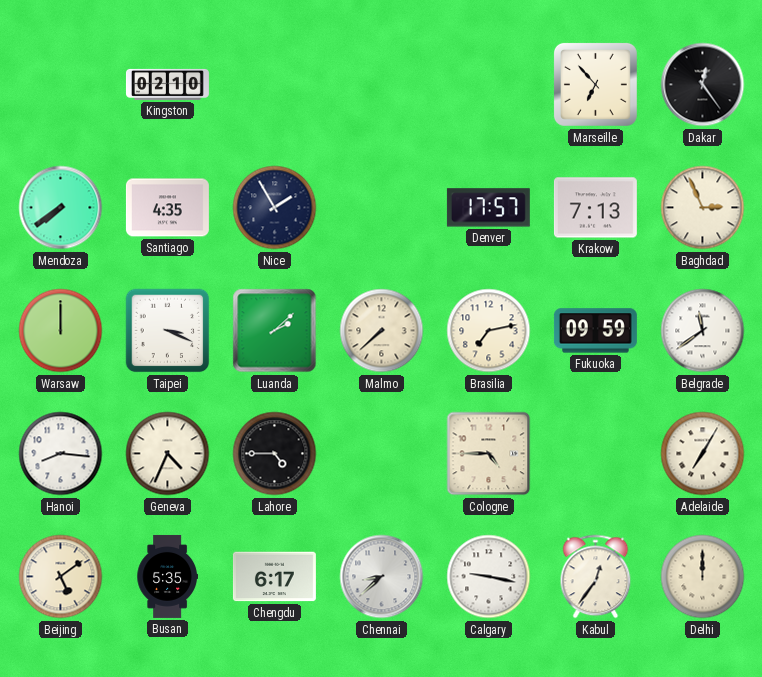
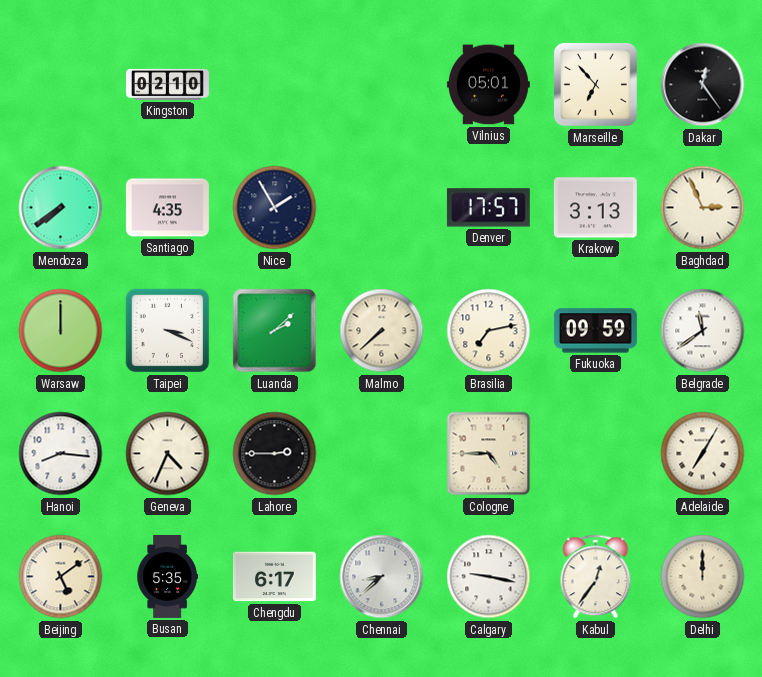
Vilnius: none -> 05:01
Krakow: 7:13 -> 3:13
Lahore: 4:45 -> 2:45
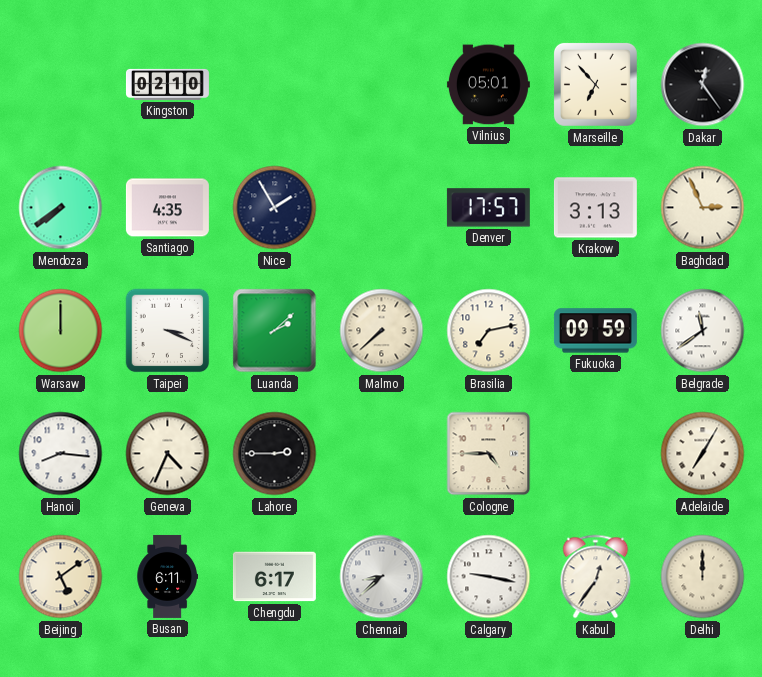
Busan: 5:35 -> 6:11
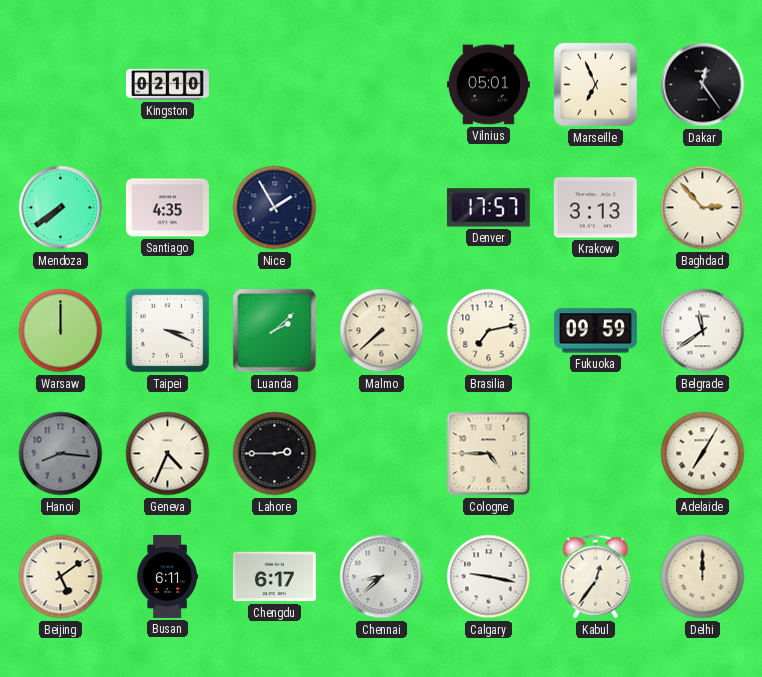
Marseille: 6:53 -> 6:56
Baghdad: 2:56 -> 2:53
Hanoi dial: white -> grey
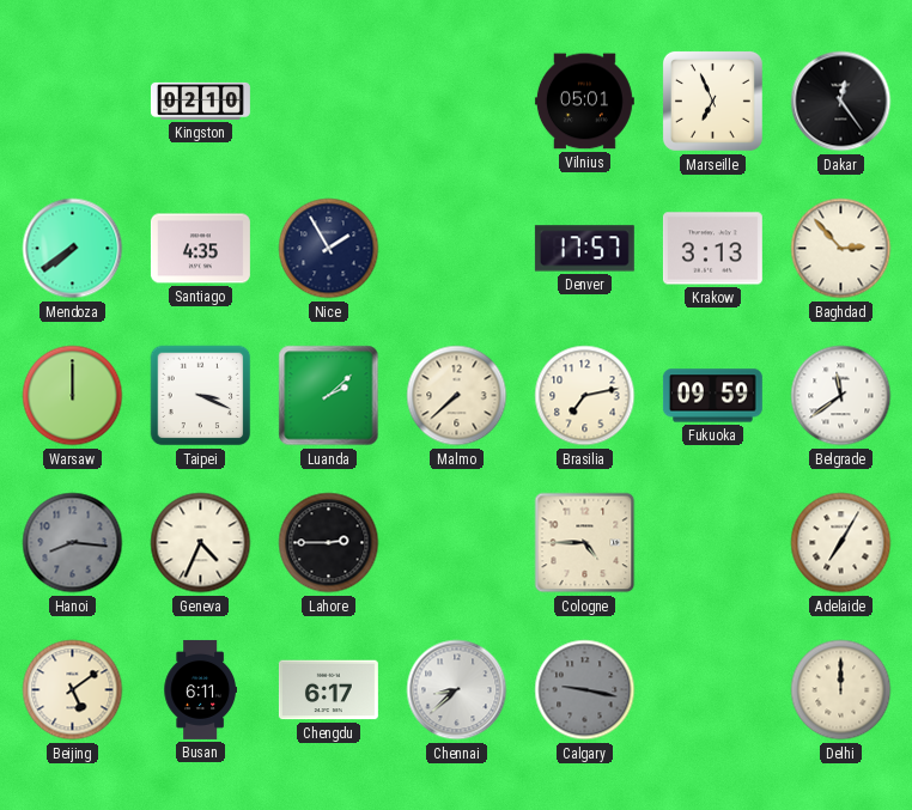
Calgary dial: white -> grey
Kabul: 12:36 -> none
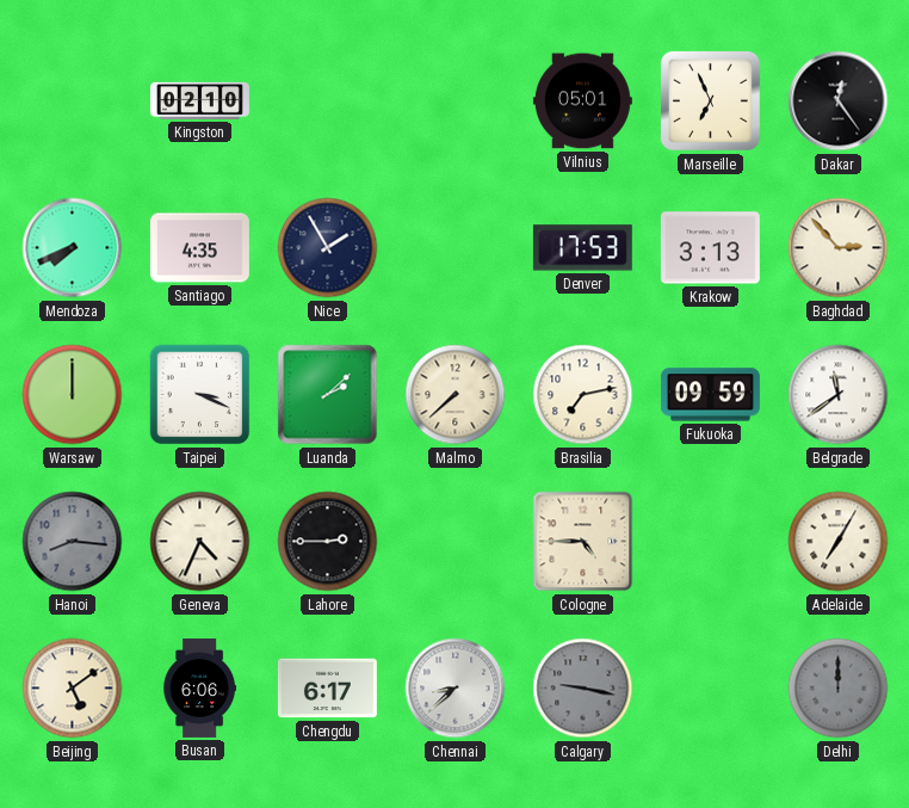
Mendoza: 7:39 -> 7:41
Denver: 17:57 -> 17:53
Busan: 6:11 -> 6:06
Delhi dial: cream -> grey
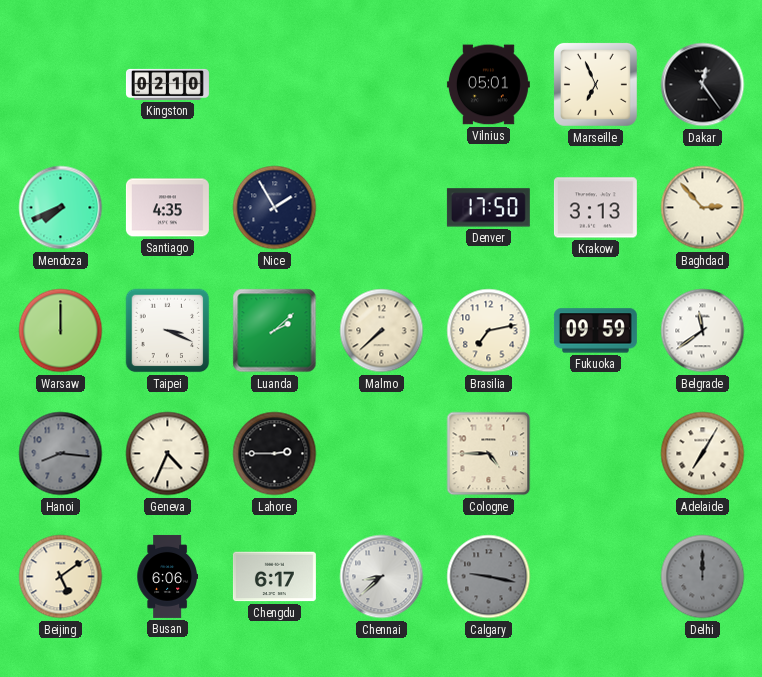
Denver: 17:53 -> 17:50
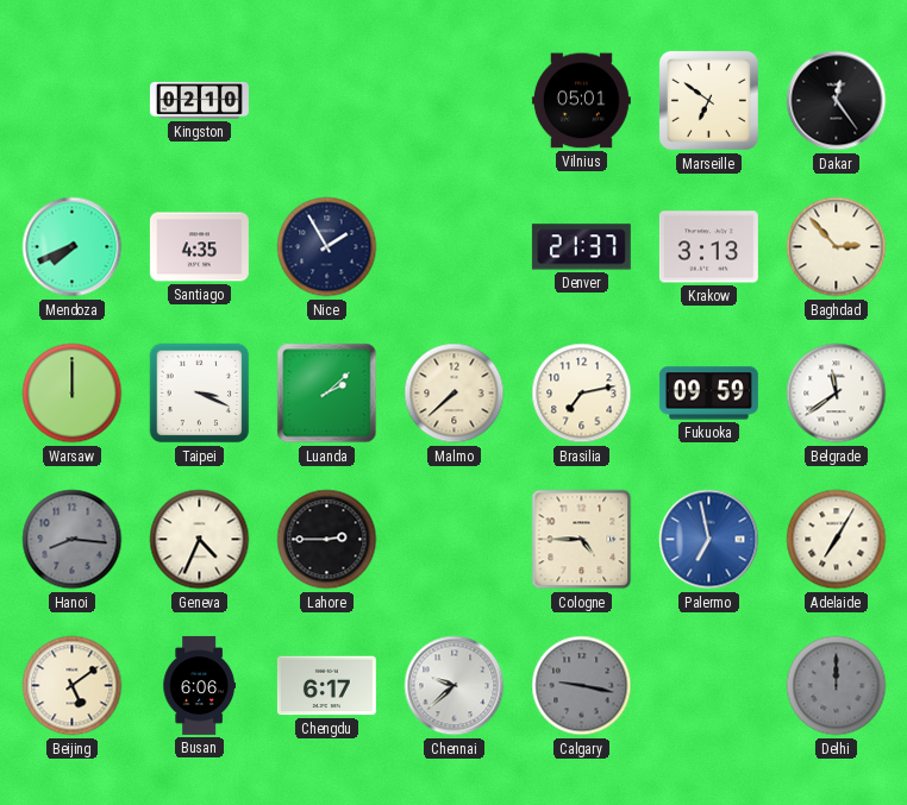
Marseille: 6:56 -> 6:51
Denver: 17:50 -> 21:37
Palermo: none -> 6:58
Chennai: 8:38 -> 9:38
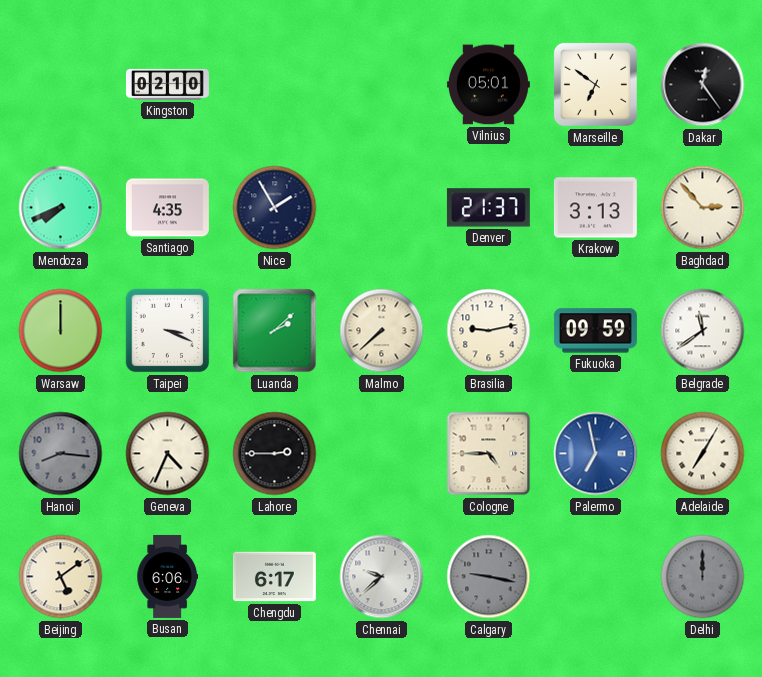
Brasilia: 7:13 -> 9:13
